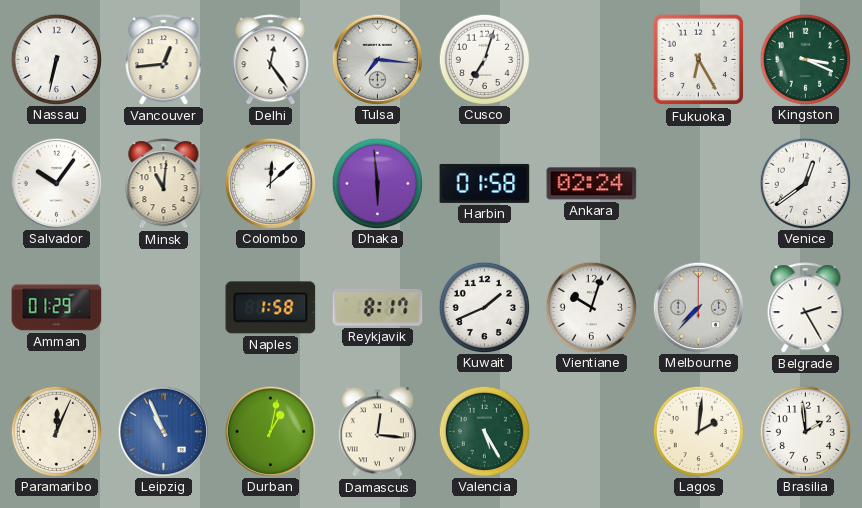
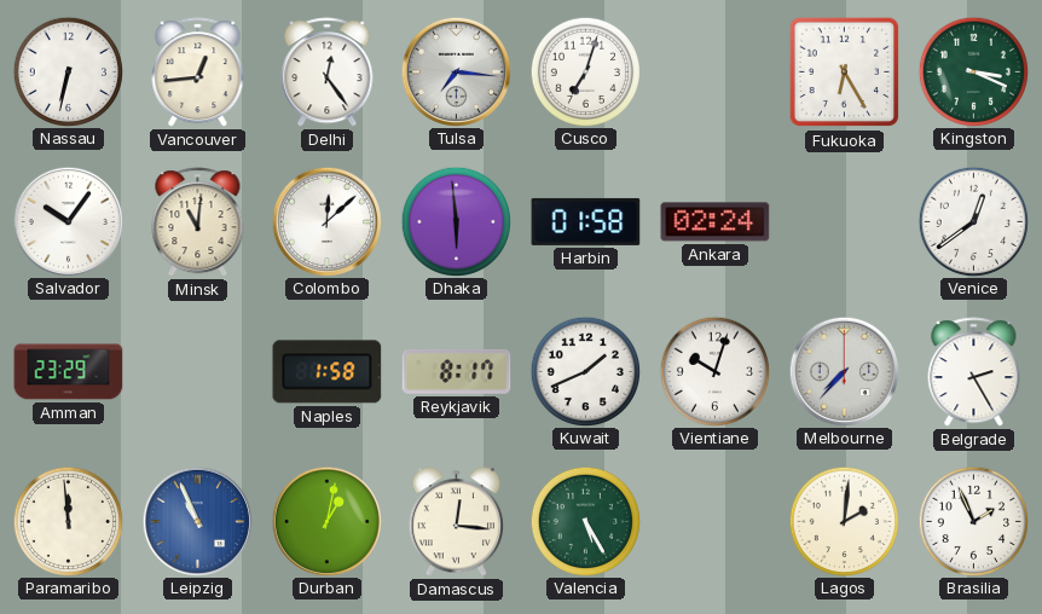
Amman: 01:29 -> 23:29
Paramaribo: 12:04 -> 11:59
Brasilia: 1:59 -> 1:56
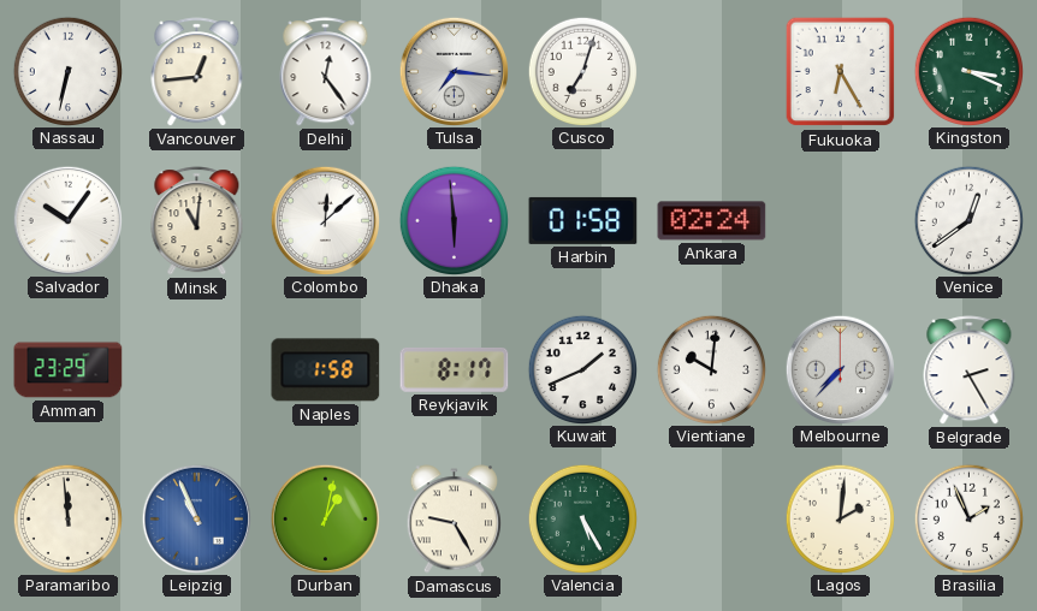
Vientiane: 10:03 -> 10:01
Damascus: 12:16 -> 9:25
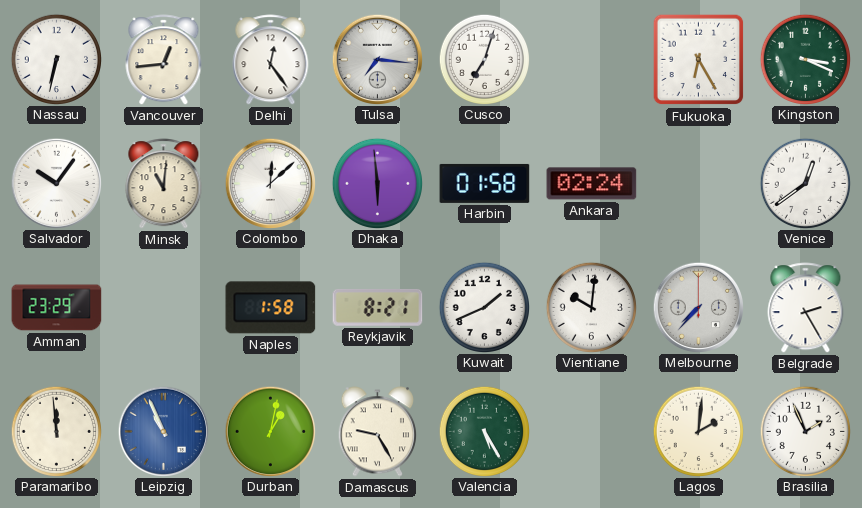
Reykjavik: 8:17 -> 8:21
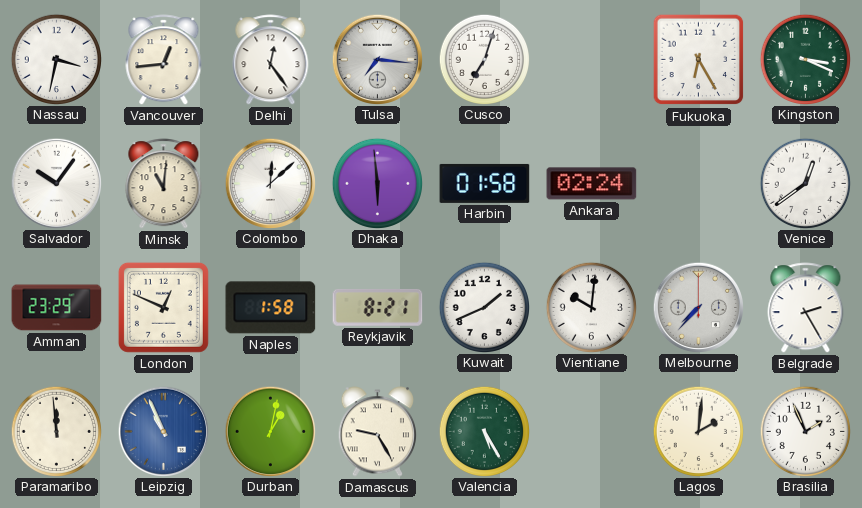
Nassau: 6:32 -> 3:32
London: none -> 12:49
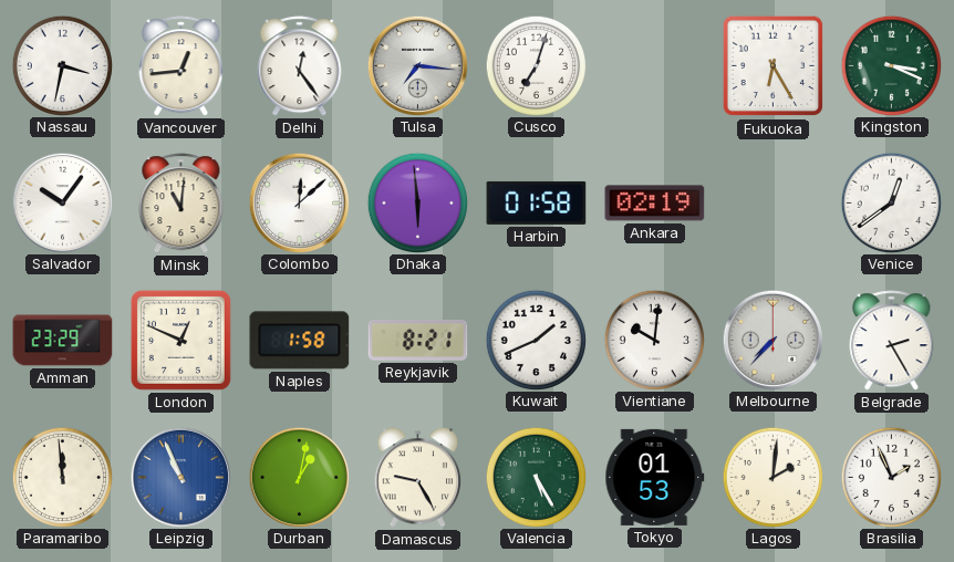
Ankara: 02:24 -> 02:19
Tokyo: none -> 01:53
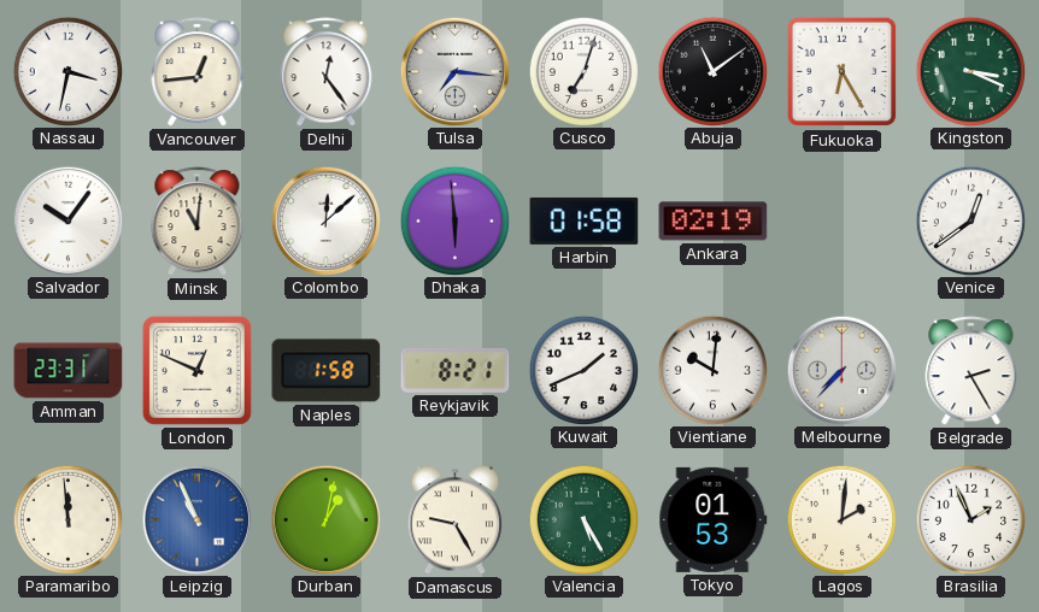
Abuja: none -> 11:09
Amman: 23:29 -> 23:31
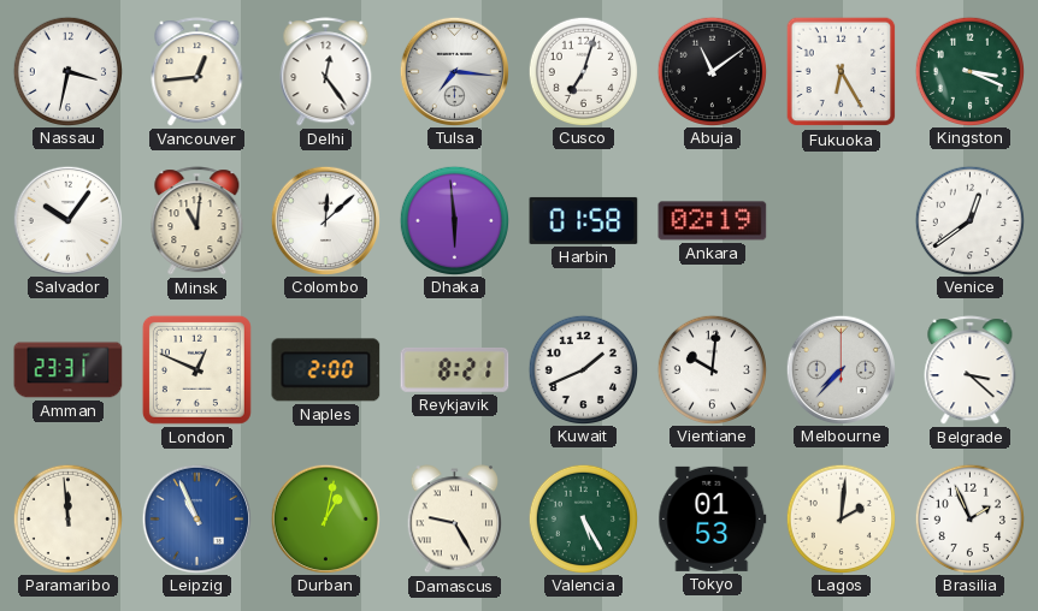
Naples: 1:58 -> 2:00
Belgrade: 2:25 -> 3:22
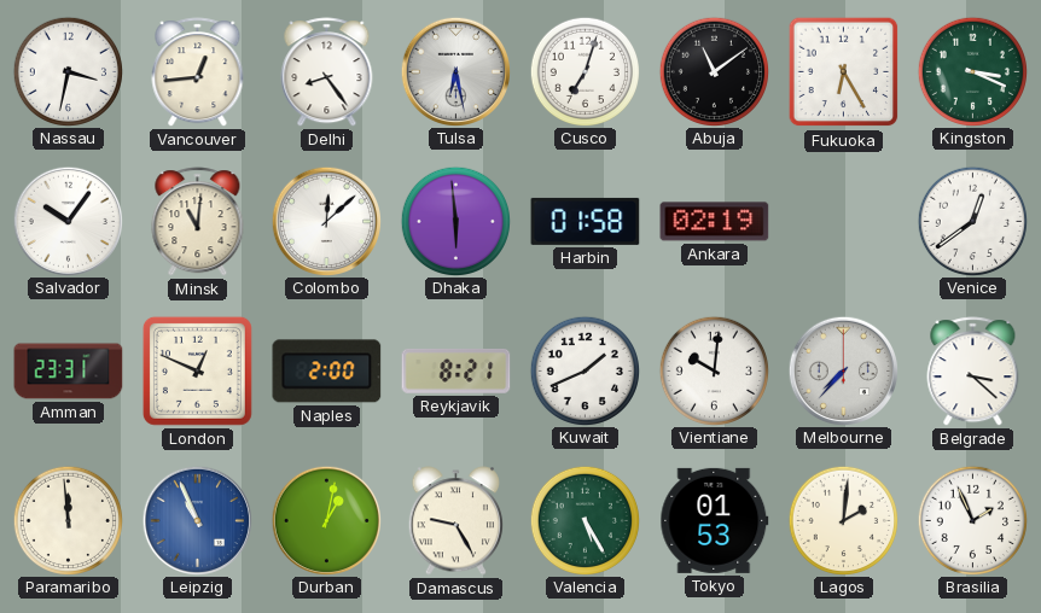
Delhi: 12:24 -> 8:24
Tulsa: 7:16 -> 6:28
